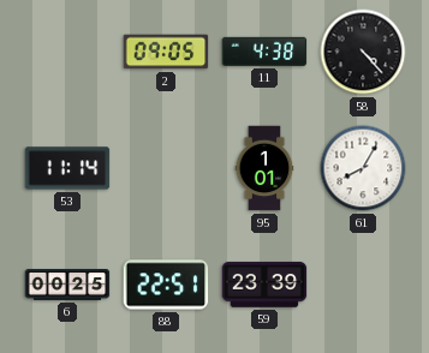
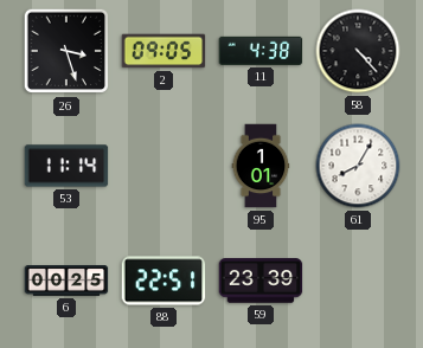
26: none -> 3:27
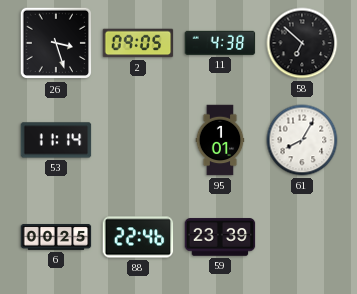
58: 4:23 -> 6:52
88: 22:51 -> 22:46
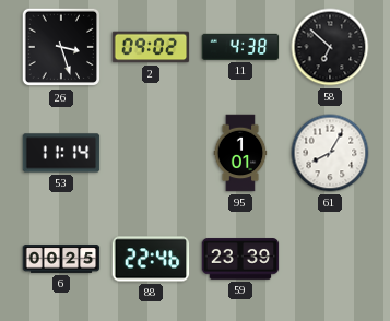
2: 09:05 -> 09:02
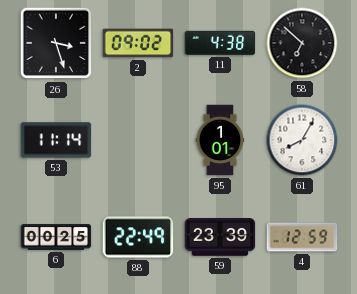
88: 22:46 -> 22:49
4: none -> 12:59
